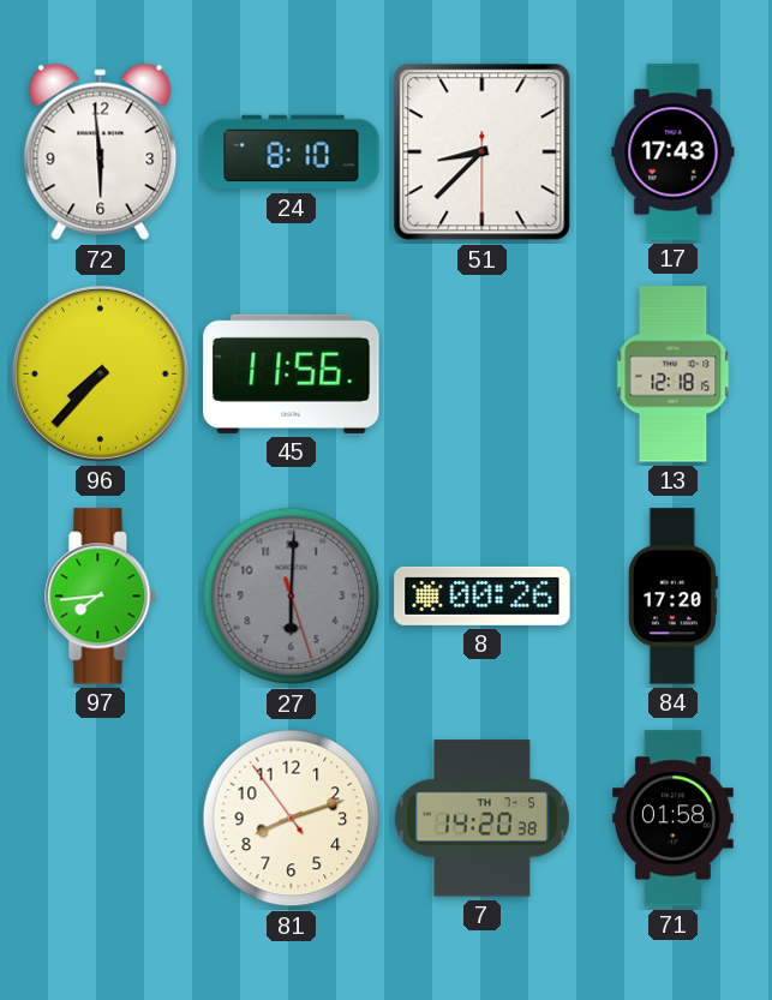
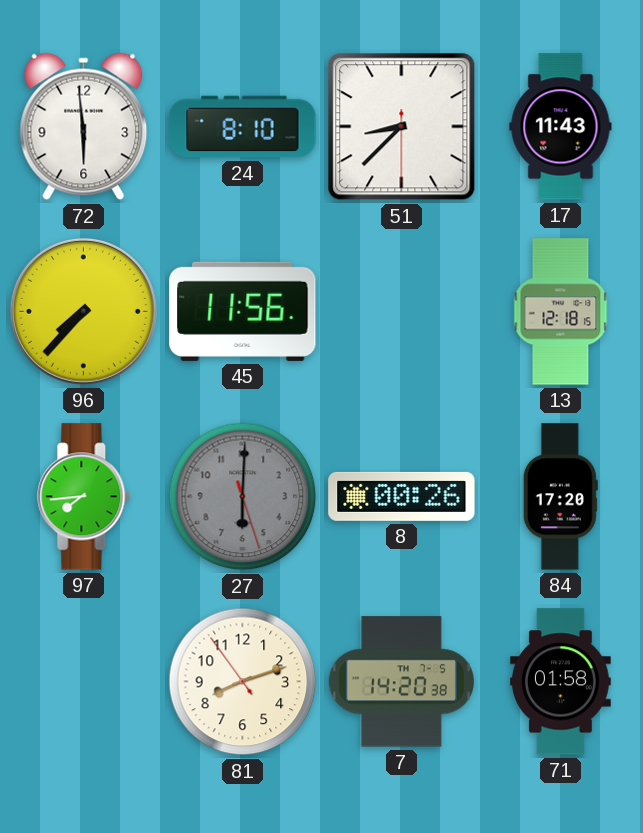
17: 17:43 -> 11:43
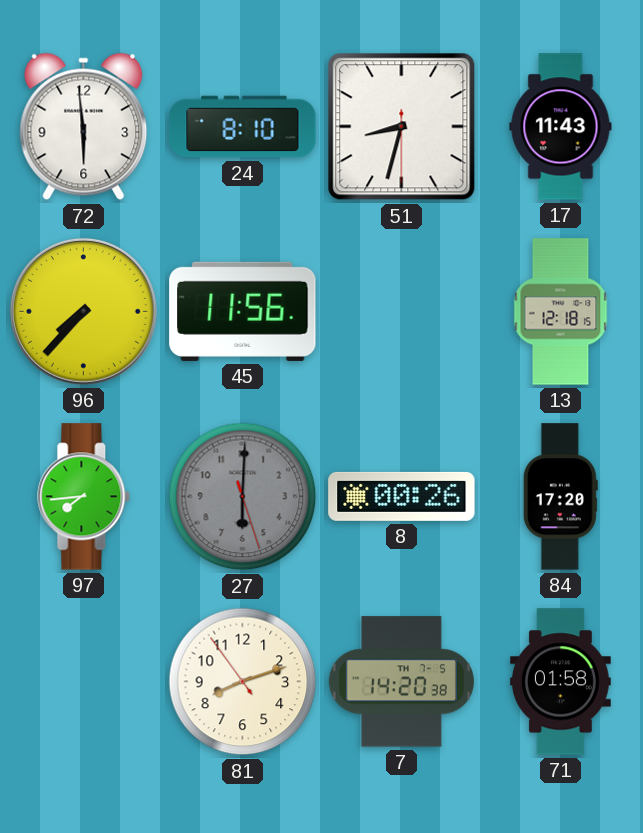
51: 8:37 -> 8:32
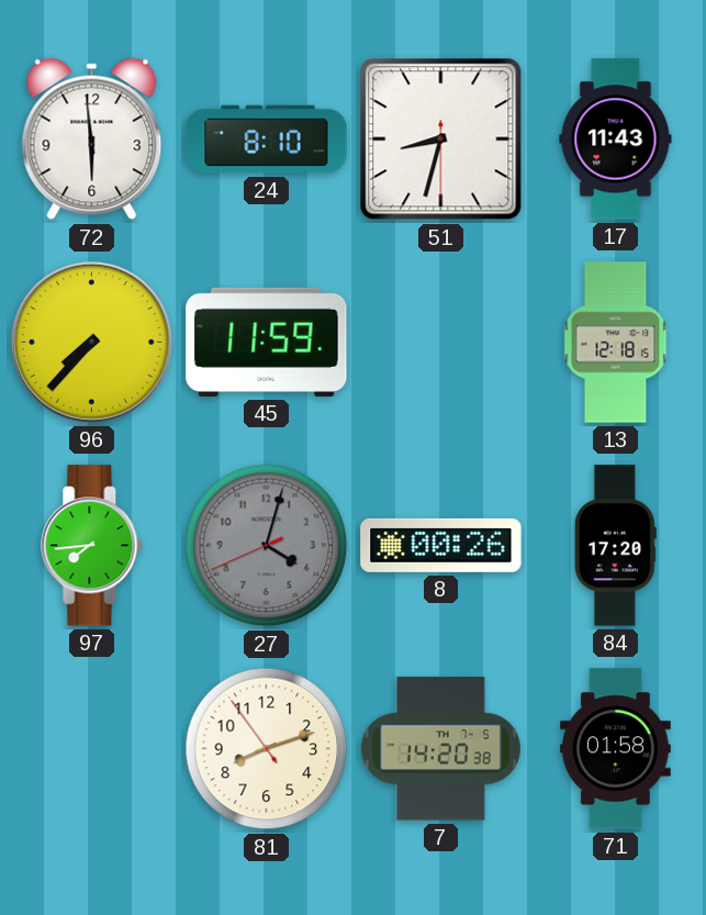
45: 11:56 -> 11:59
27: 6:00 -> 4:02
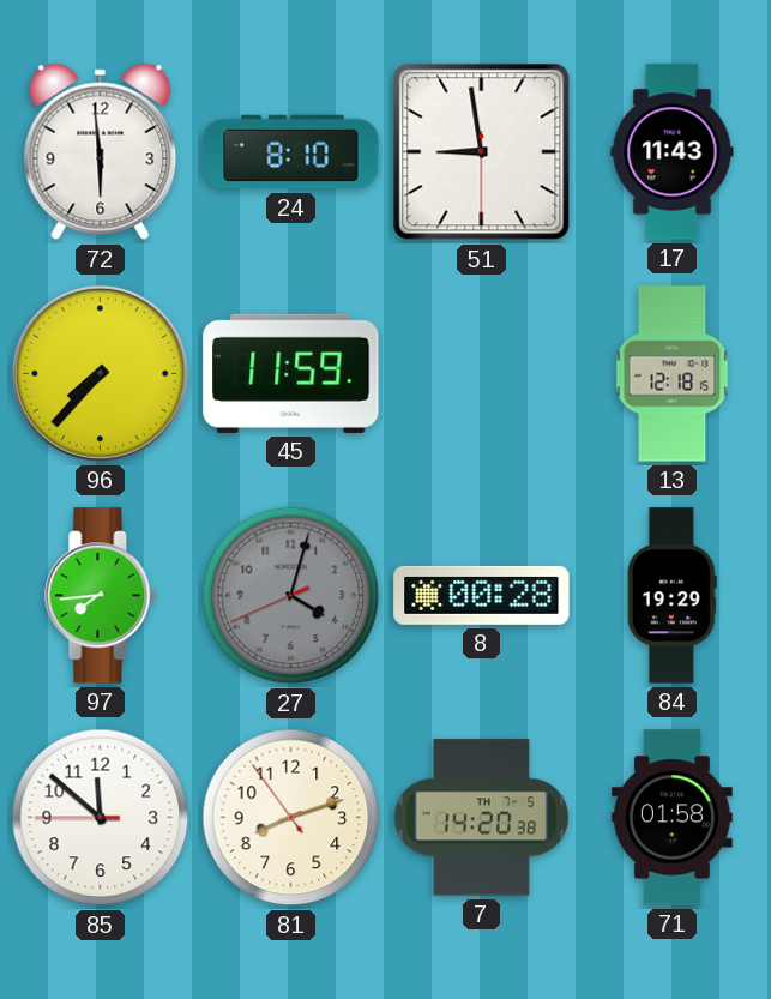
51: 8:32 -> 8:58
8: 00:26 -> 00:28
84: 17:20 -> 19:29
85: none -> 11:51
